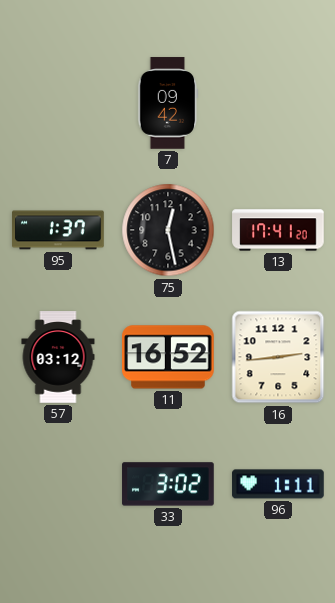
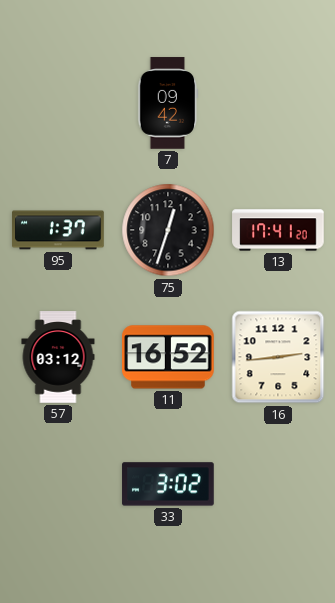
75: 12:28 -> 12:33
96: 1:11 -> none
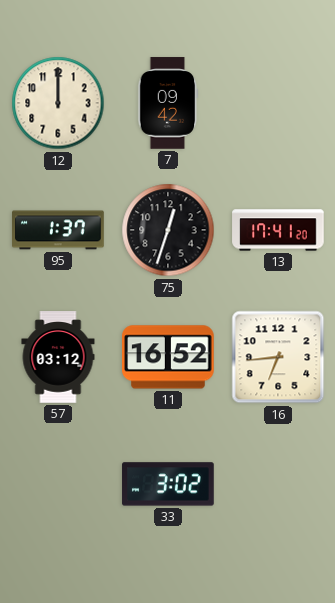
12: none -> 12:00
16: 2:44 -> 6:44
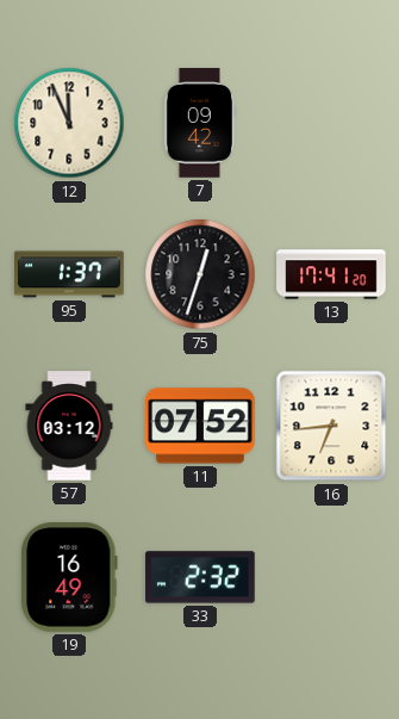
12: 12:00 -> 11:56
11: 16:52 -> 07:52
19: none -> 16:49
33: 3:02 -> 2:32
